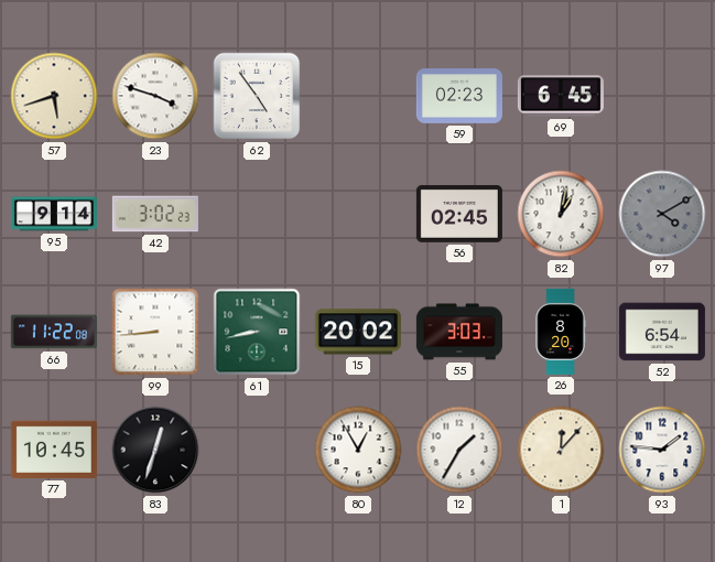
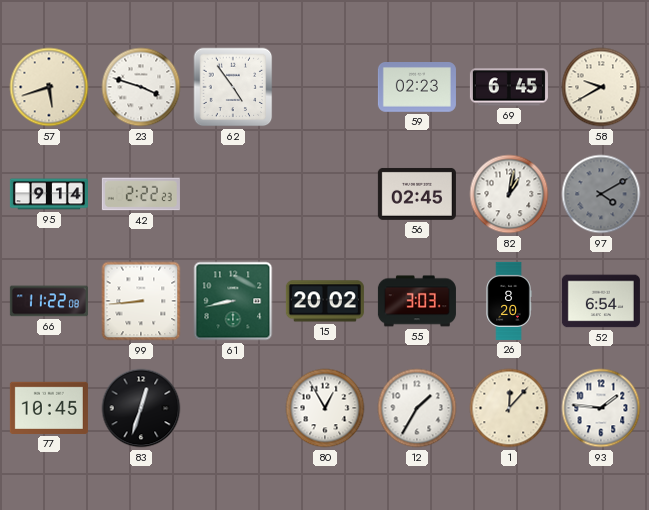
58: none -> 9:40
42: 3:02 -> 2:22
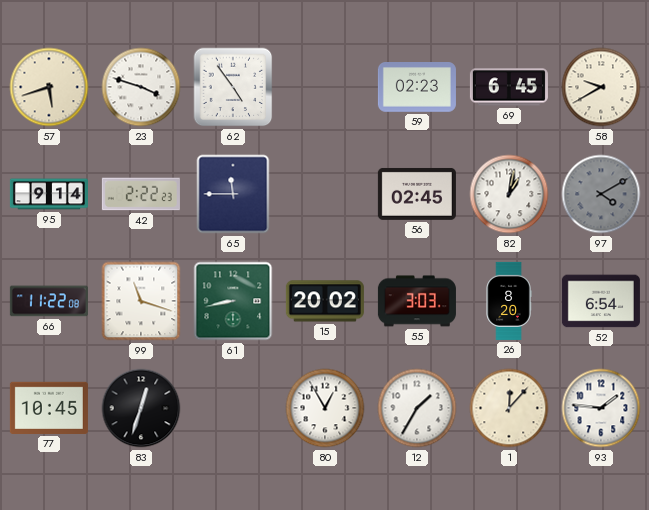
65: none -> 11:45
99: 8:44 -> 11:18
